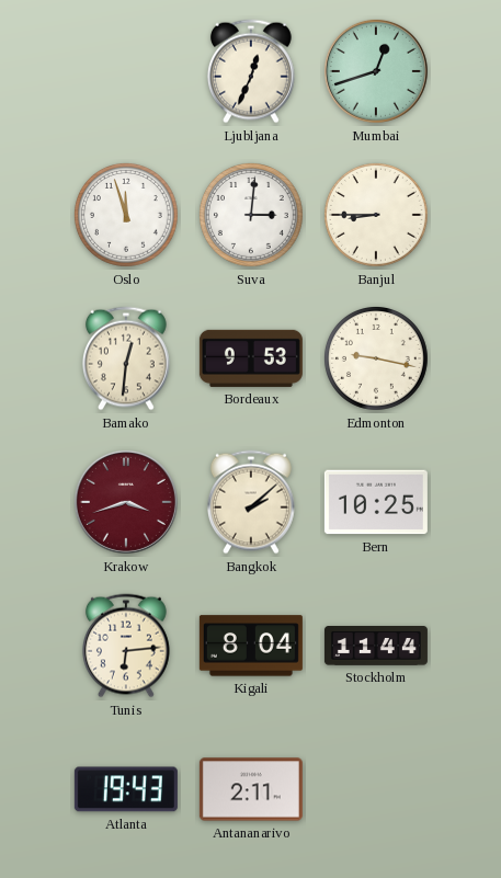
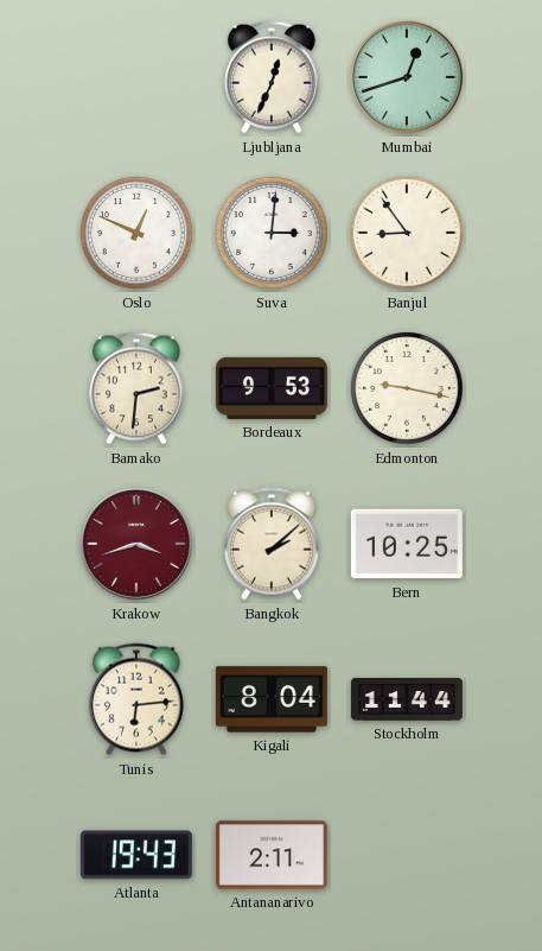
Oslo: 11:57 -> 12:49
Banjul: 8:45 -> 8:54
Bamako: 12:31 -> 2:31
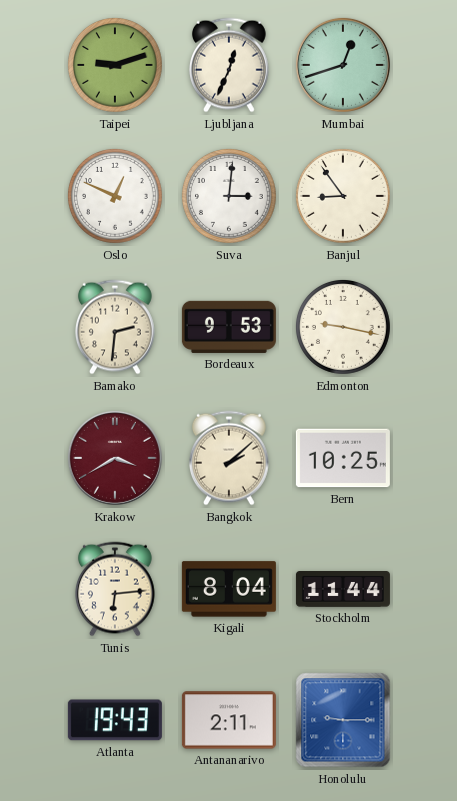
Taipei: none -> 9:12
Krakow: 3:42 -> 3:40
Honolulu: none -> 9:15
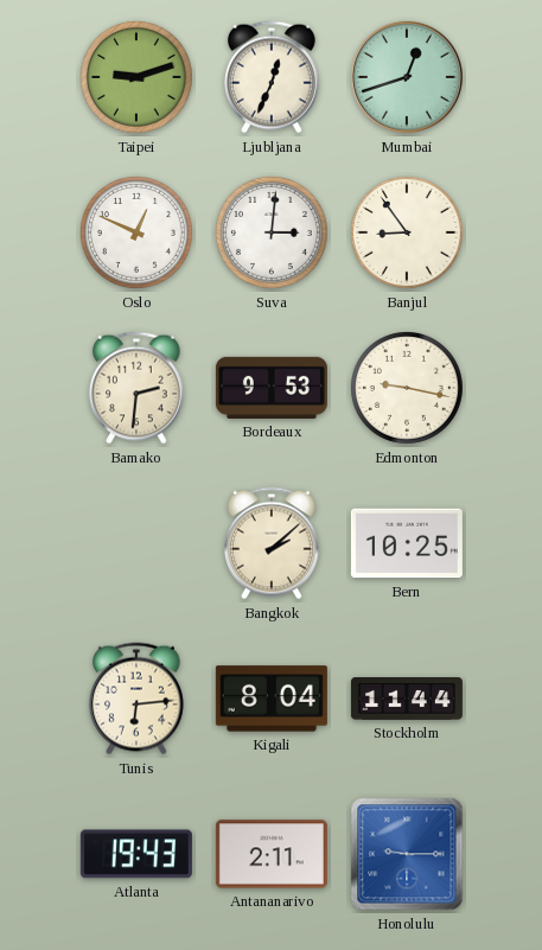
Krakow: 3:40 -> none
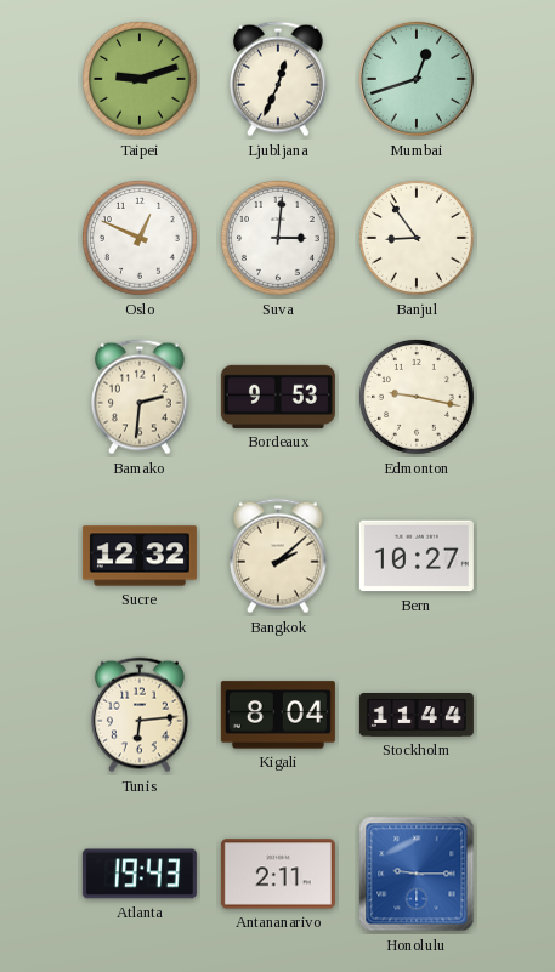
Sucre: none -> 12:32
Bern: 10:25 -> 10:27
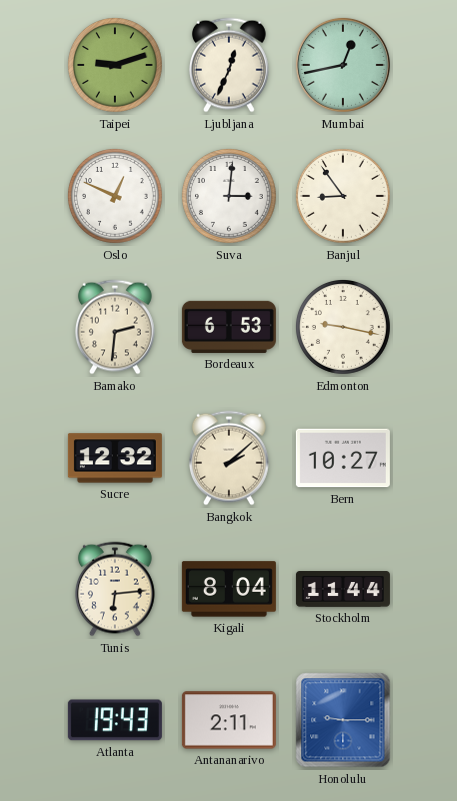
Mumbai: 12:42 -> 12:43
Bordeaux: 9:53 -> 6:53
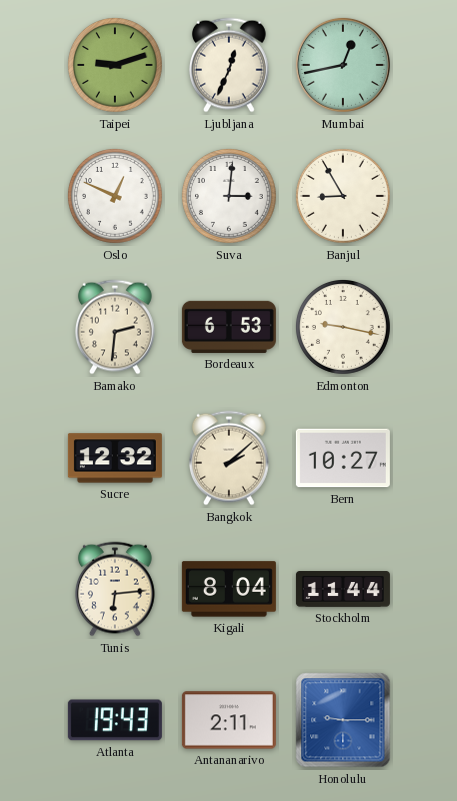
Banjul: 8:54 -> 8:55
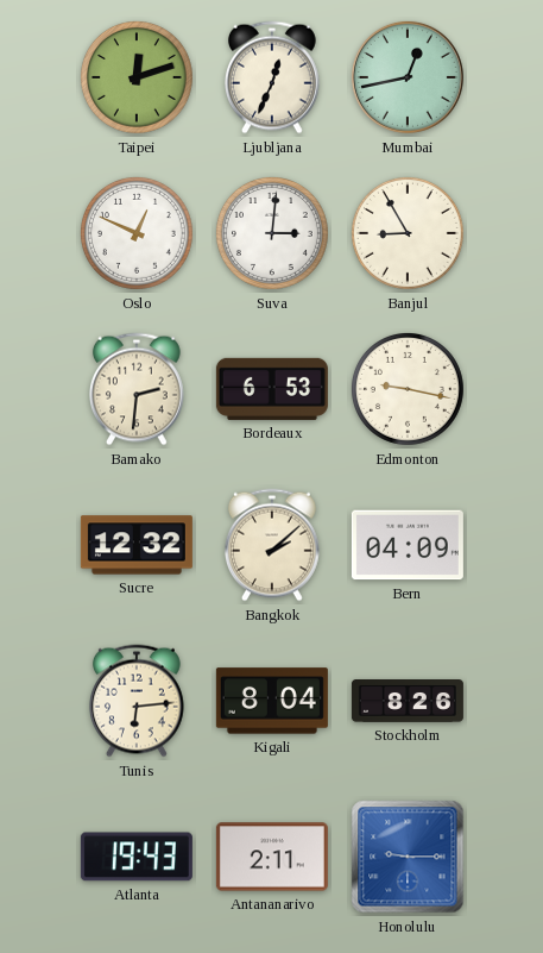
Taipei: 9:12 -> 12:12
Bern: 10:27 -> 04:09
Stockholm: 11:44 -> 8:26
